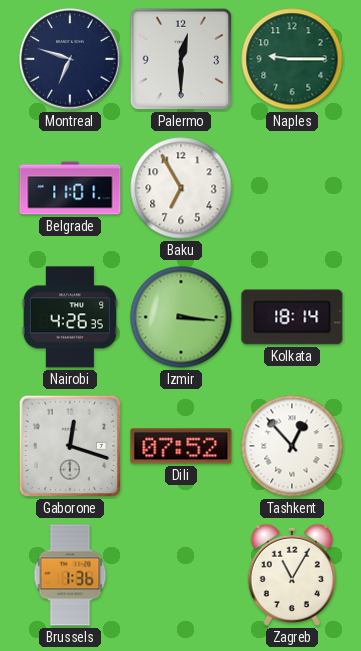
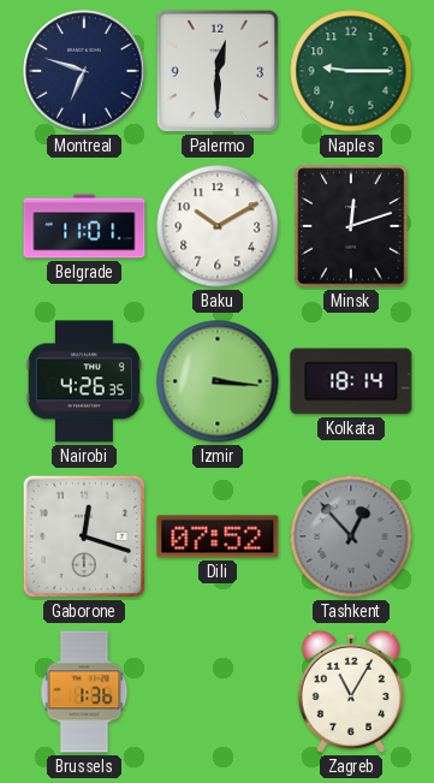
Baku: 6:55 -> 10:10
Minsk: none -> 12:12
Tashkent dial: white -> grey
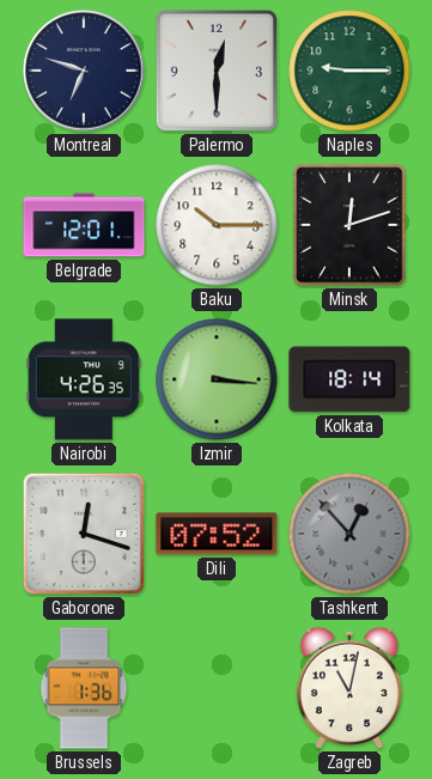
Belgrade: 11:01 -> 12:01
Baku: 10:10 -> 10:15
Zagreb: 11:05 -> 11:02
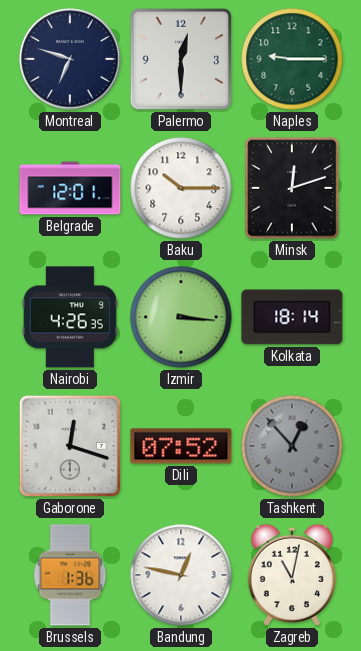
Bandung: none -> 12:47
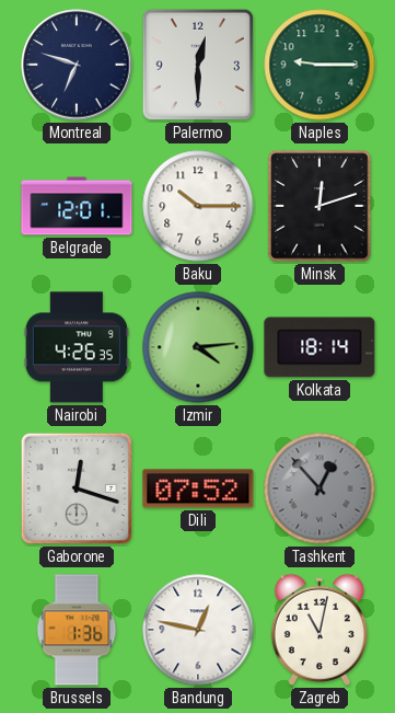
Izmir: 3:16 -> 4:14
